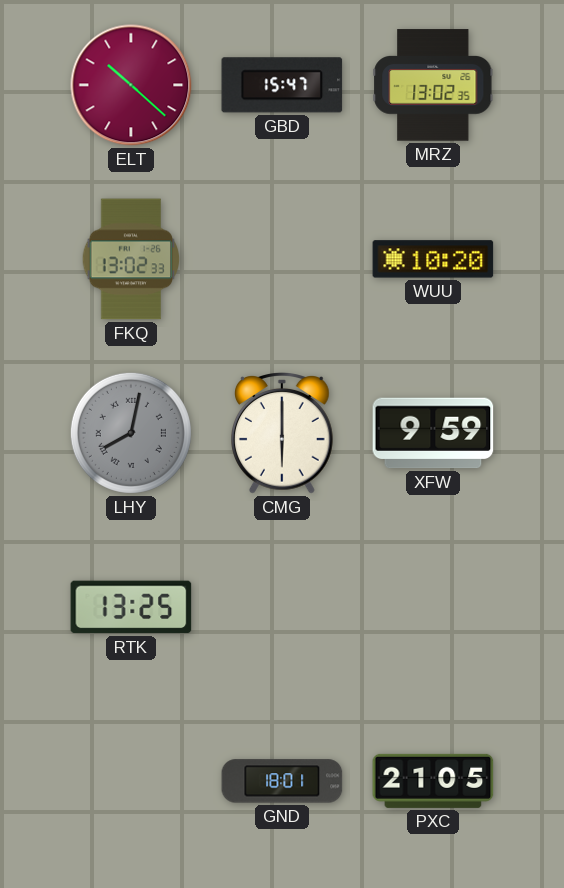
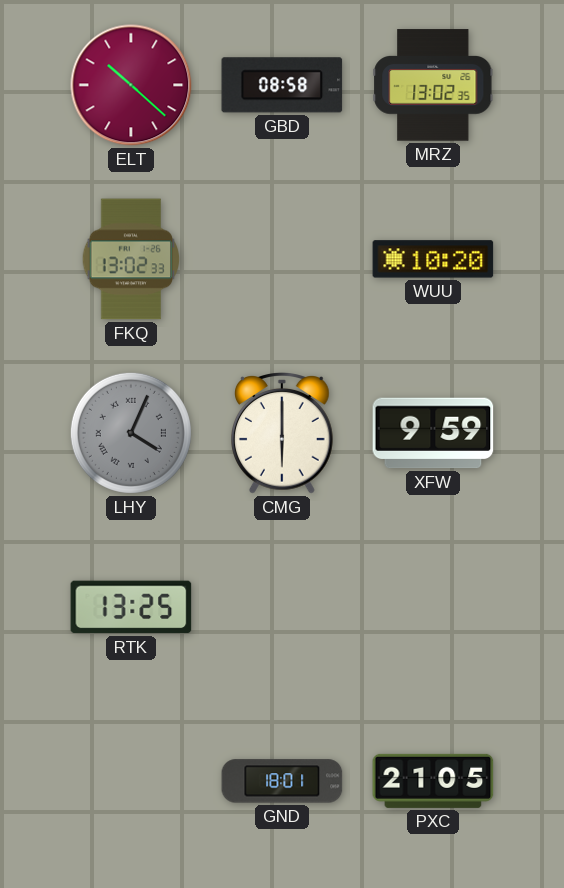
GBD: 15:47 -> 08:58
LHY: 8:02 -> 4:04
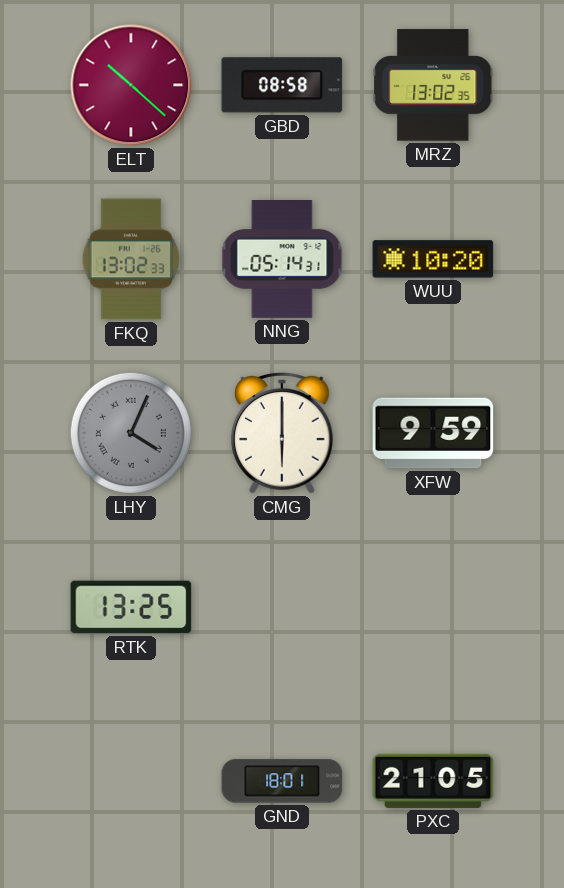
NNG: none -> 05:14
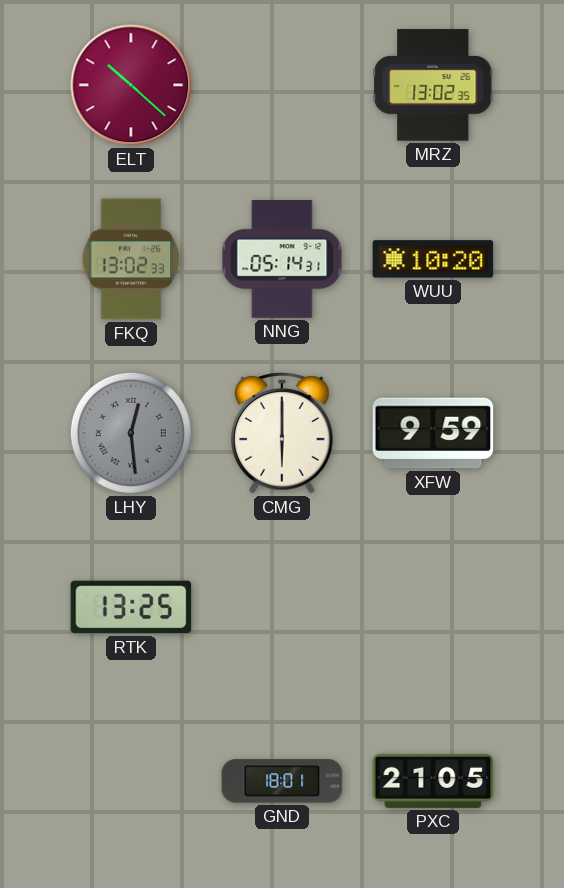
GBD: 08:58 -> none
LHY: 4:04 -> 12:29
